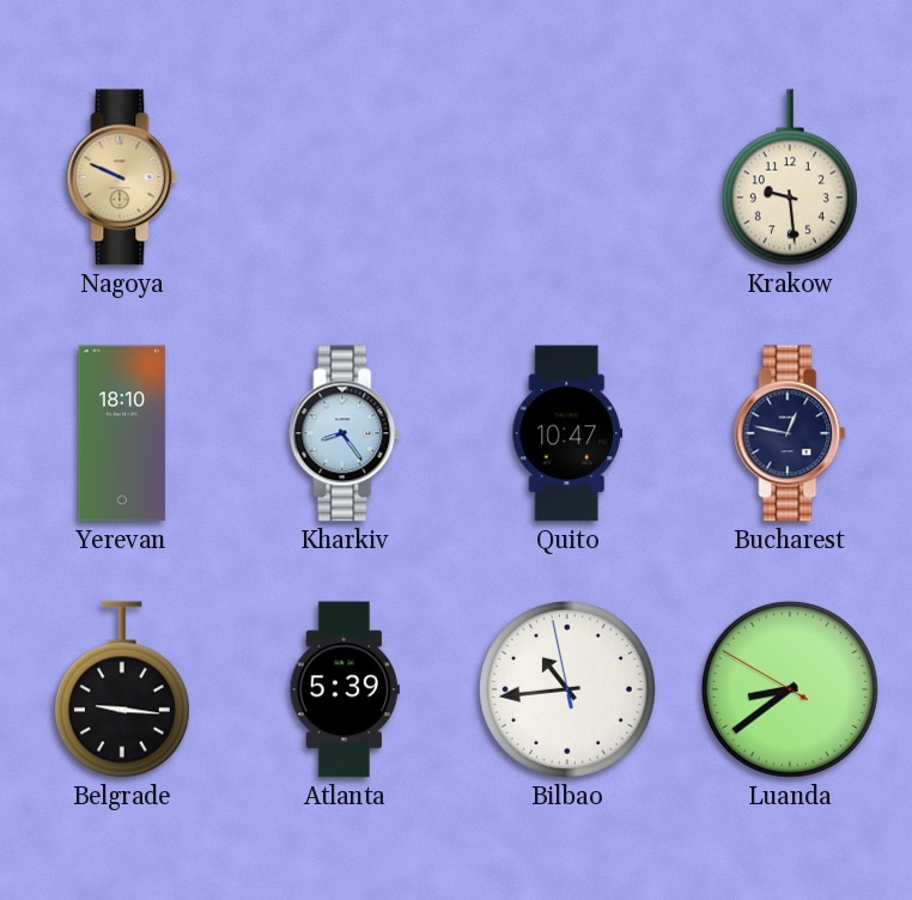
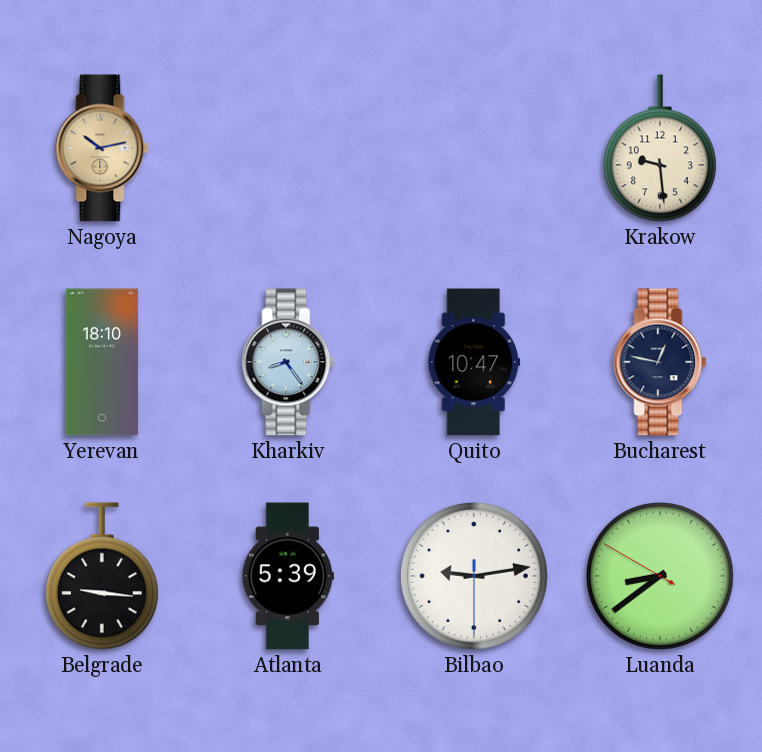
Nagoya: 9:49 -> 10:13
Bilbao: 10:43 -> 9:13
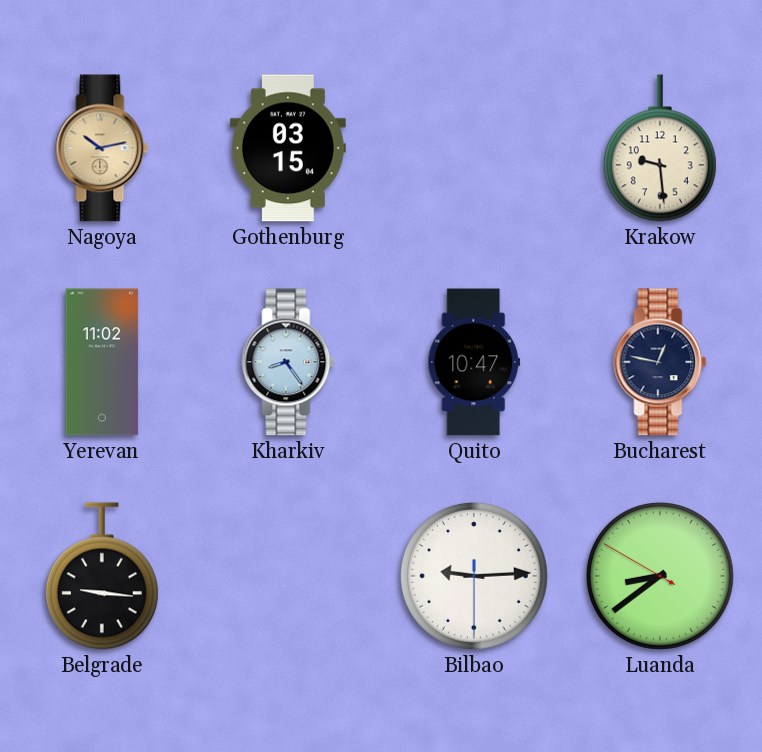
Gothenburg: none -> 03:15
Yerevan: 18:10 -> 11:02
Atlanta: 5:39 -> none
Bilbao: 9:13 -> 9:14
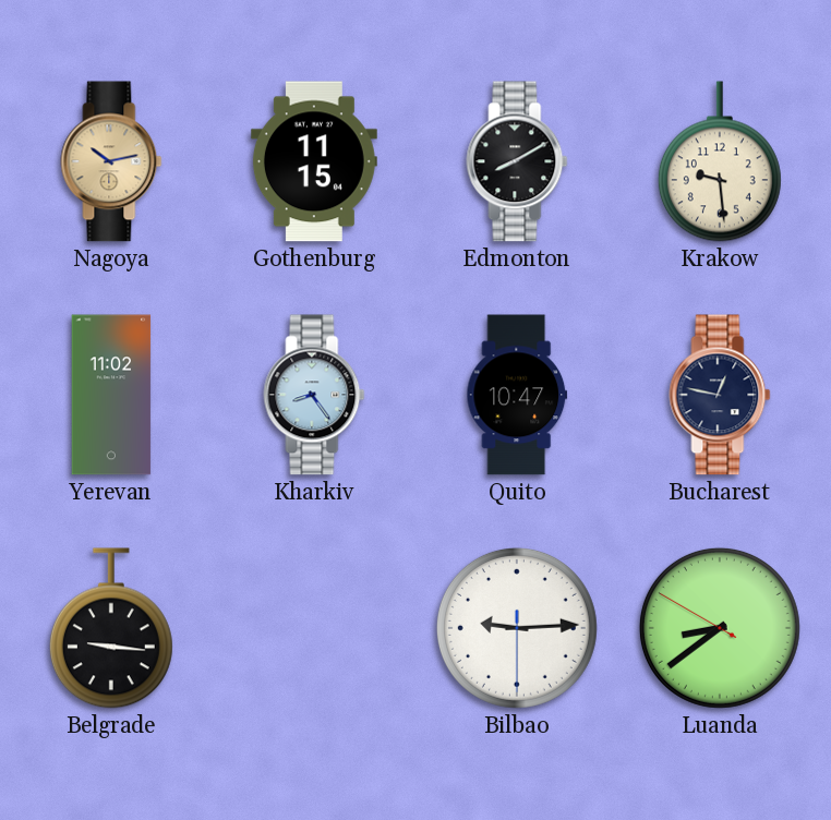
Gothenburg: 03:15 -> 11:15
Edmonton: none -> 8:10
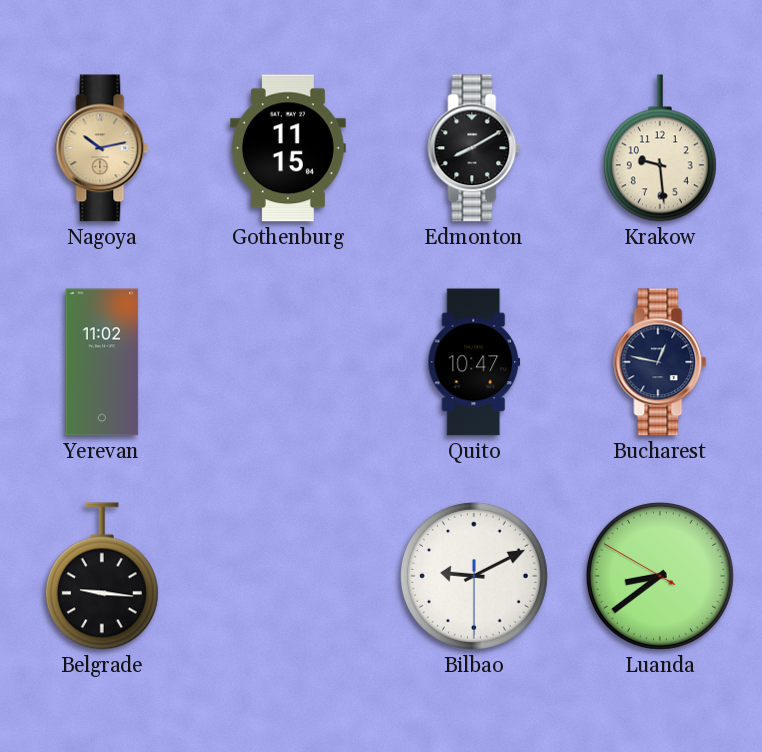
Kharkiv: 8:24 -> none
Bilbao: 9:14 -> 9:10
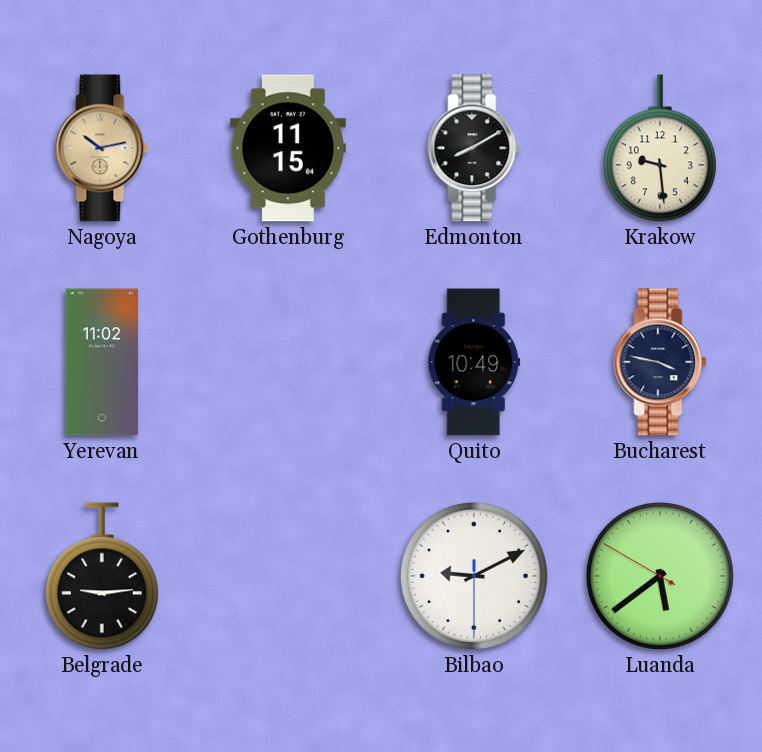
Quito: 10:47 -> 10:49
Bucharest: 12:47 -> 3:47
Belgrade: 9:16 -> 9:14
Luanda: 8:38 -> 5:38
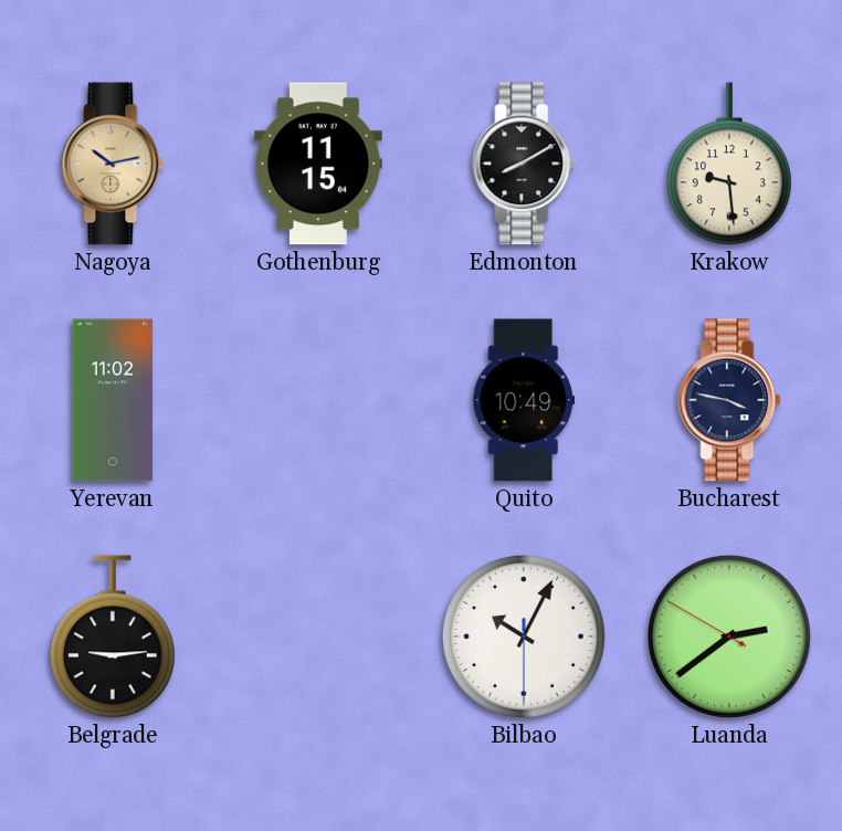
Bilbao: 9:10 -> 10:04
Luanda: 5:38 -> 2:38
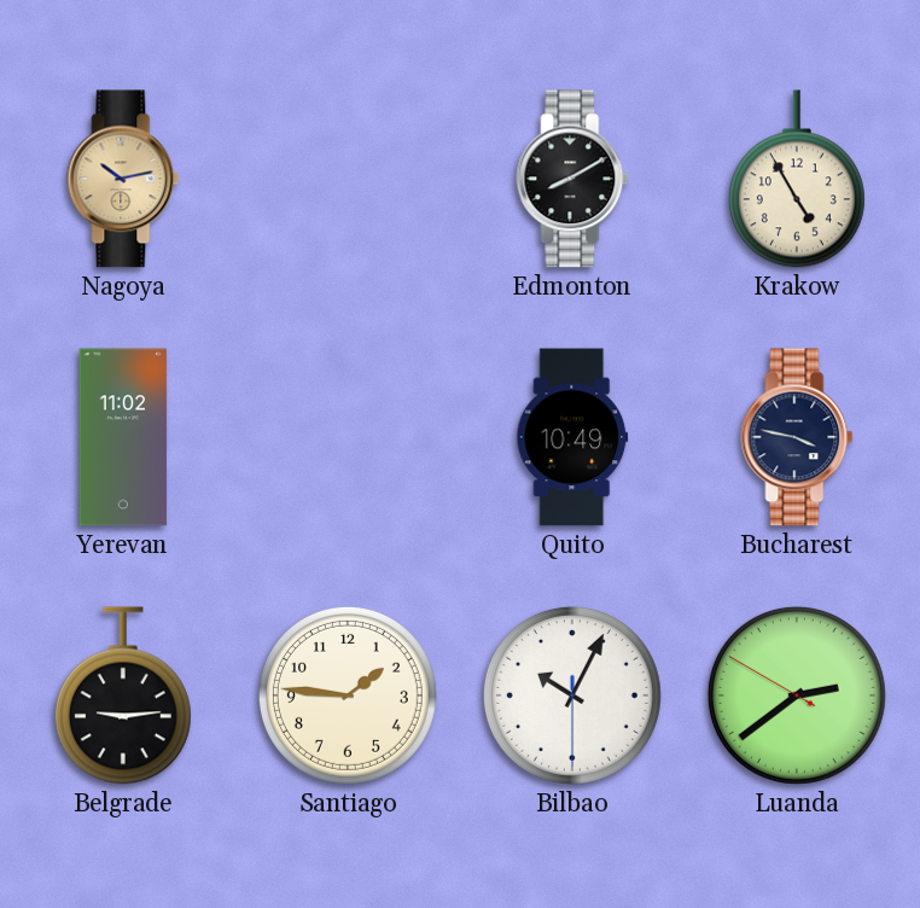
Gothenburg: 11:15 -> none
Krakow: 9:29 -> 4:55
Santiago: none -> 1:46
